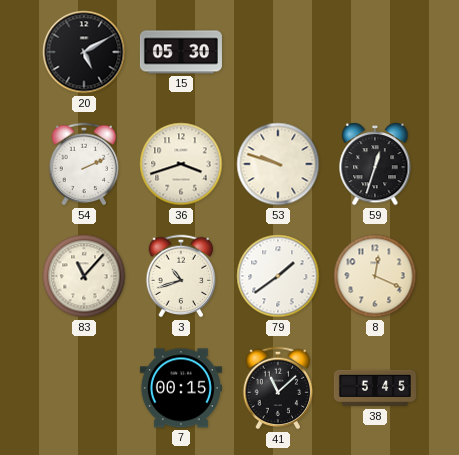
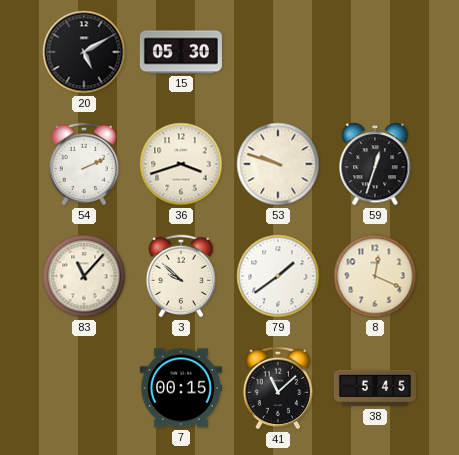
3: 10:42 -> 9:52
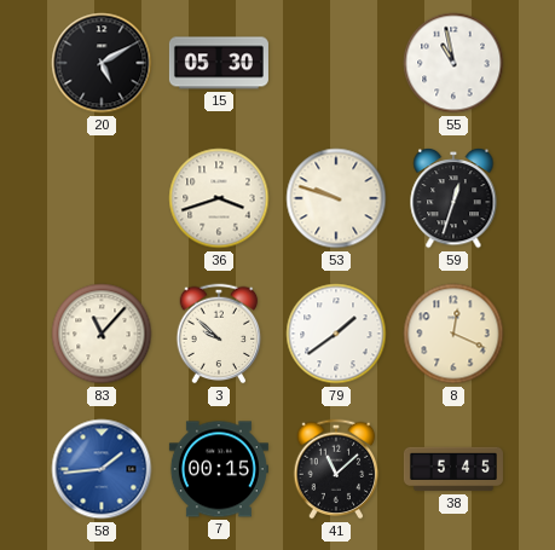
55: none -> 10:58
54: 2:11 -> none
58: none -> 1:44
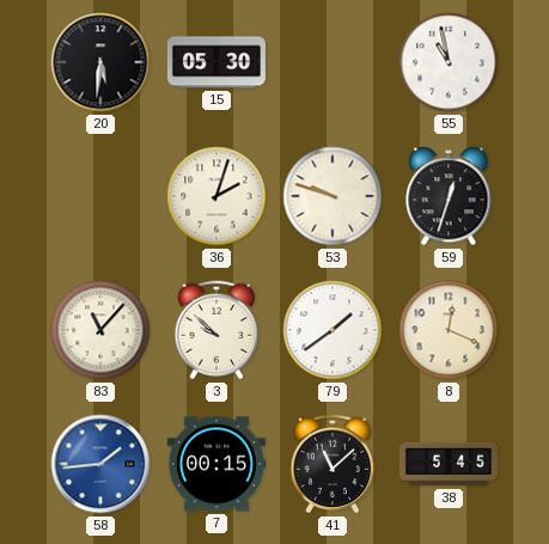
20: 5:10 -> 5:31
36: 3:42 -> 2:03
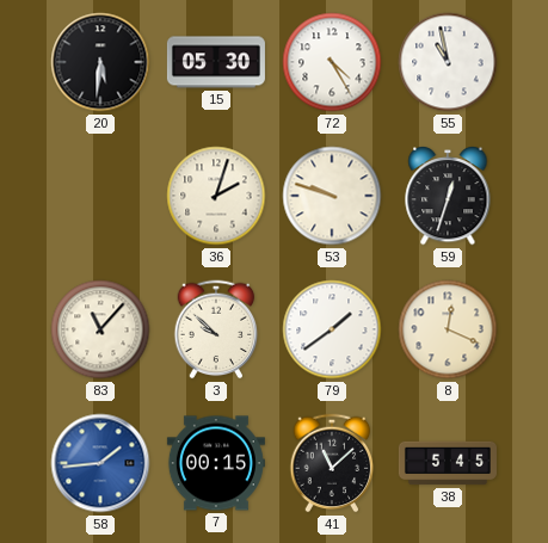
72: none -> 4:25
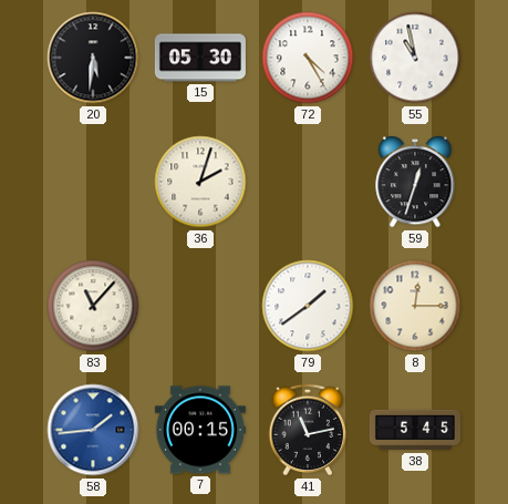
53: 9:48 -> none
3: 9:52 -> none
8: 12:19 -> 12:15
41: 11:08 -> 11:13
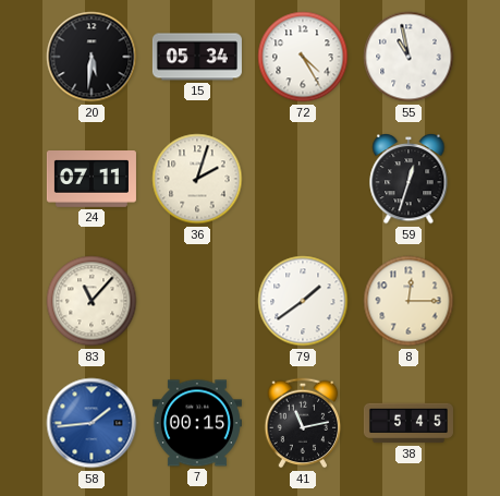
15: 05:30 -> 05:34
24: none -> 07:11
